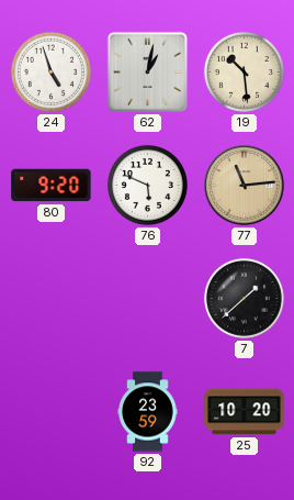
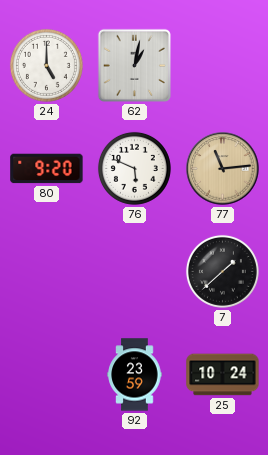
24: 4:57 -> 5:00
19: 10:29 -> none
25: 10:20 -> 10:24
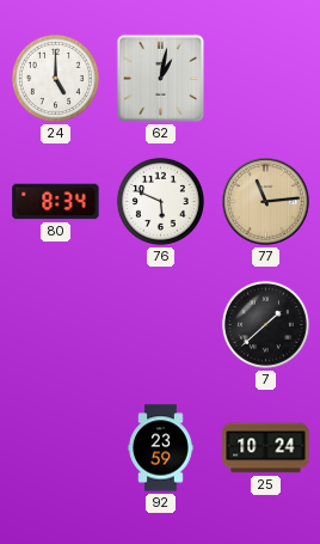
80: 9:20 -> 8:34
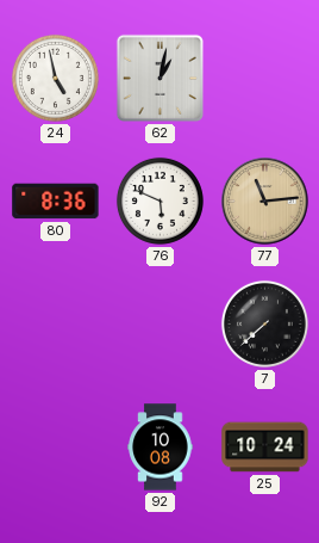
24: 5:00 -> 4:58
80: 8:34 -> 8:36
7: 1:38 -> 7:38
92: 23:59 -> 10:08
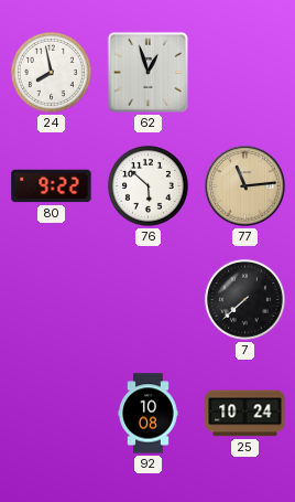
24: 4:58 -> 7:58
62: 1:02 -> 12:57
80: 8:36 -> 9:22
76: 5:49 -> 5:52
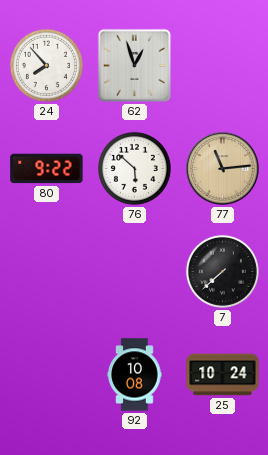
24: 7:58 -> 7:53
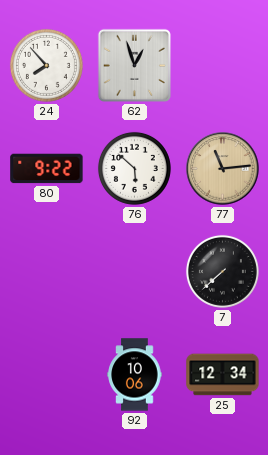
92: 10:08 -> 10:06
25: 10:24 -> 12:34
